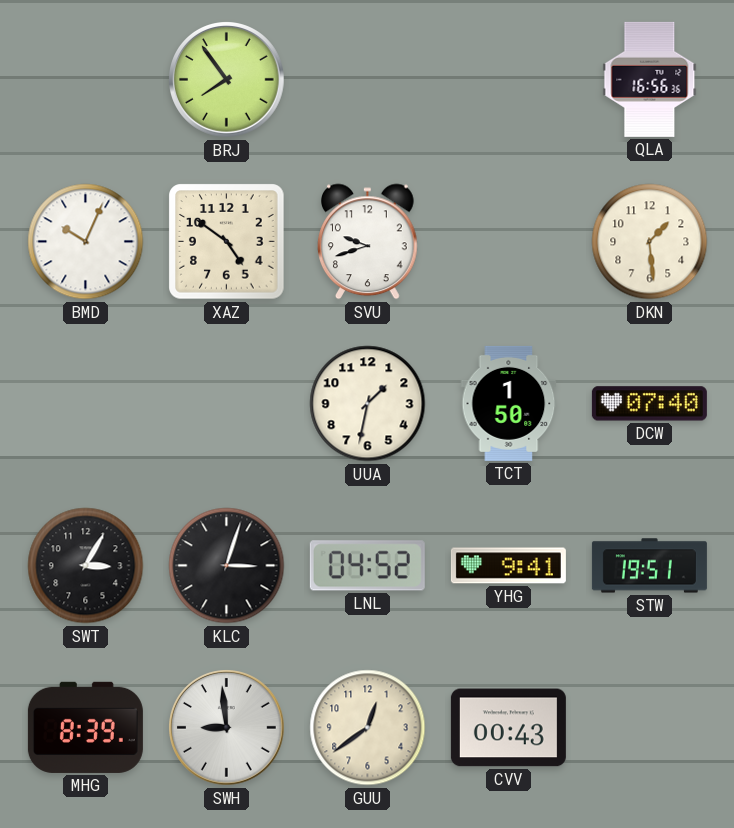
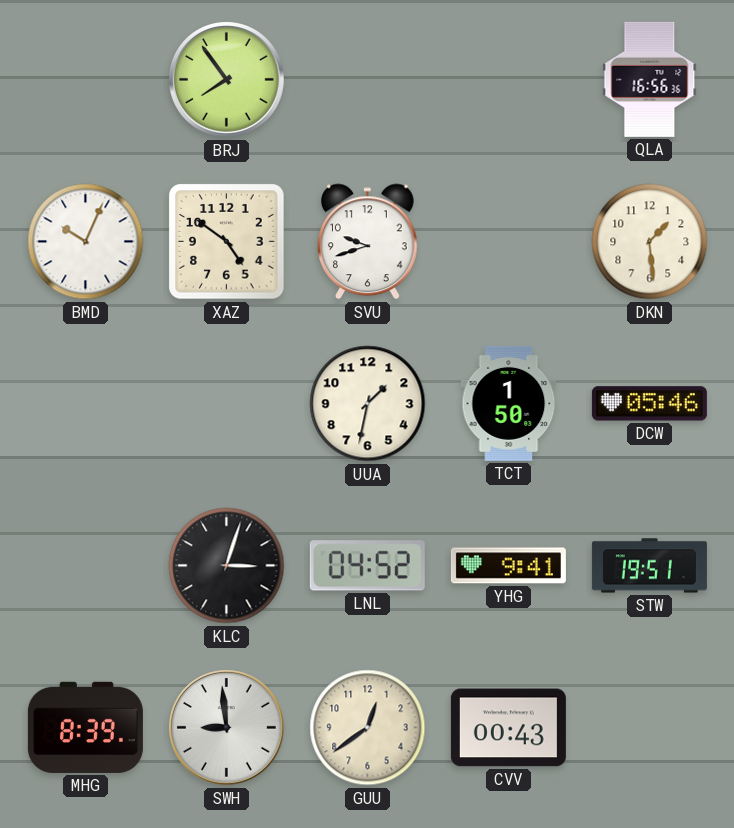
DCW: 07:40 -> 05:46
SWT: 3:05 -> none
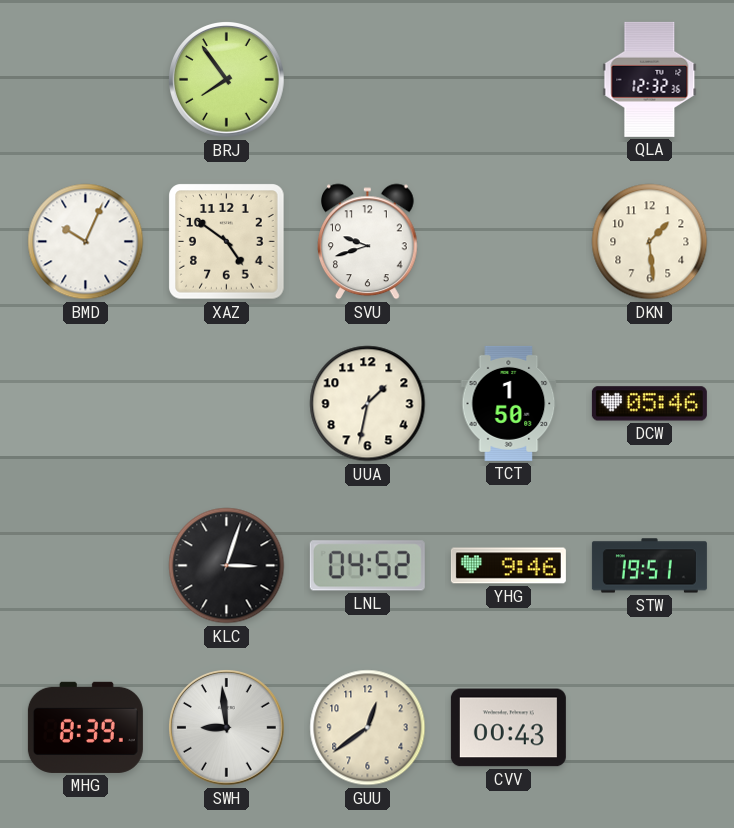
QLA: 16:56 -> 12:32
YHG: 9:41 -> 9:46
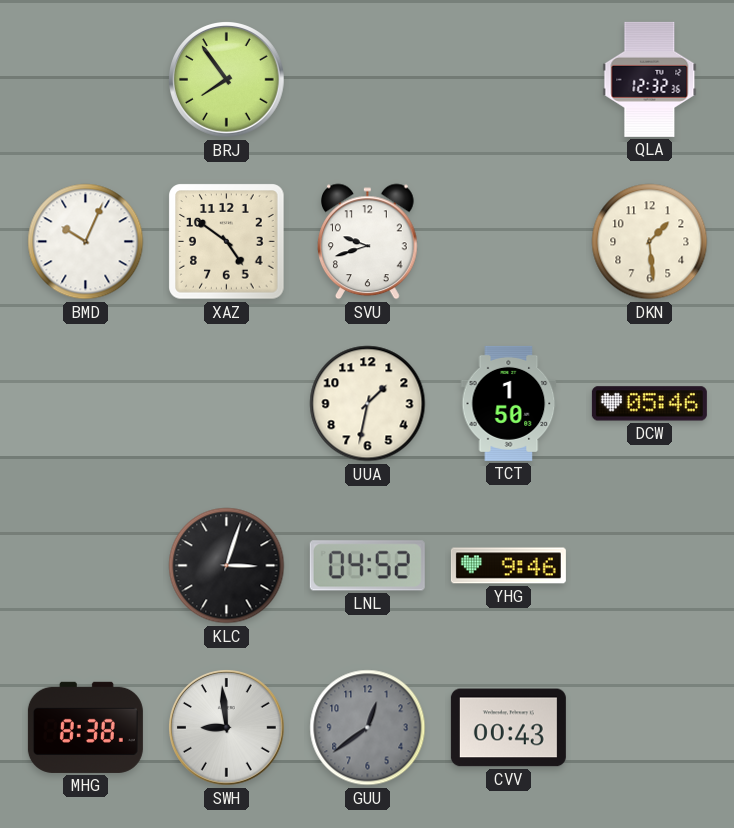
STW: 19:51 -> none
MHG: 8:39 -> 8:38
GUU dial: cream -> grey
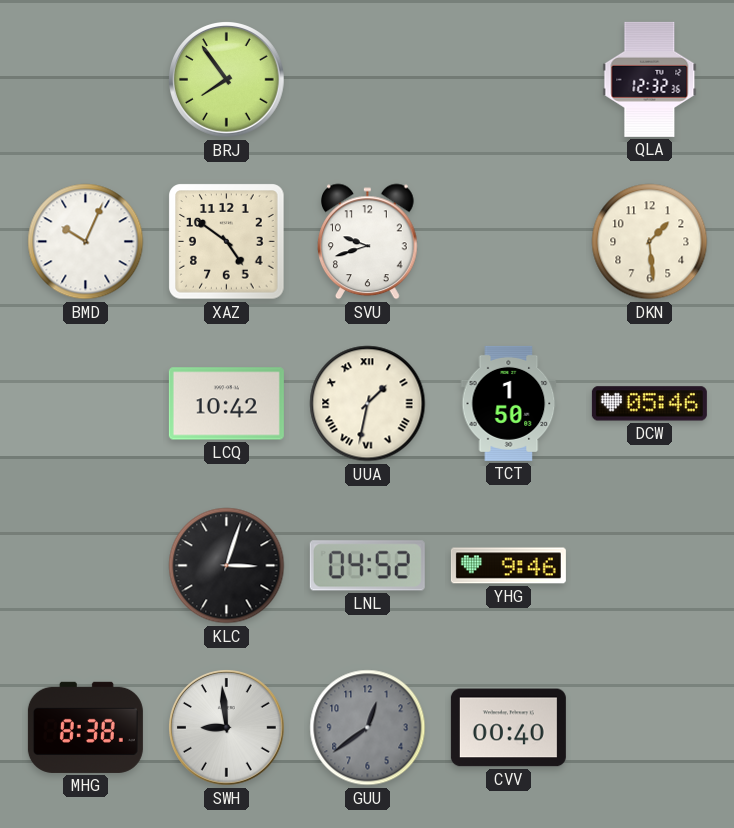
LCQ: none -> 10:42
UUA numerals: Arabic -> Roman
CVV: 00:43 -> 00:40
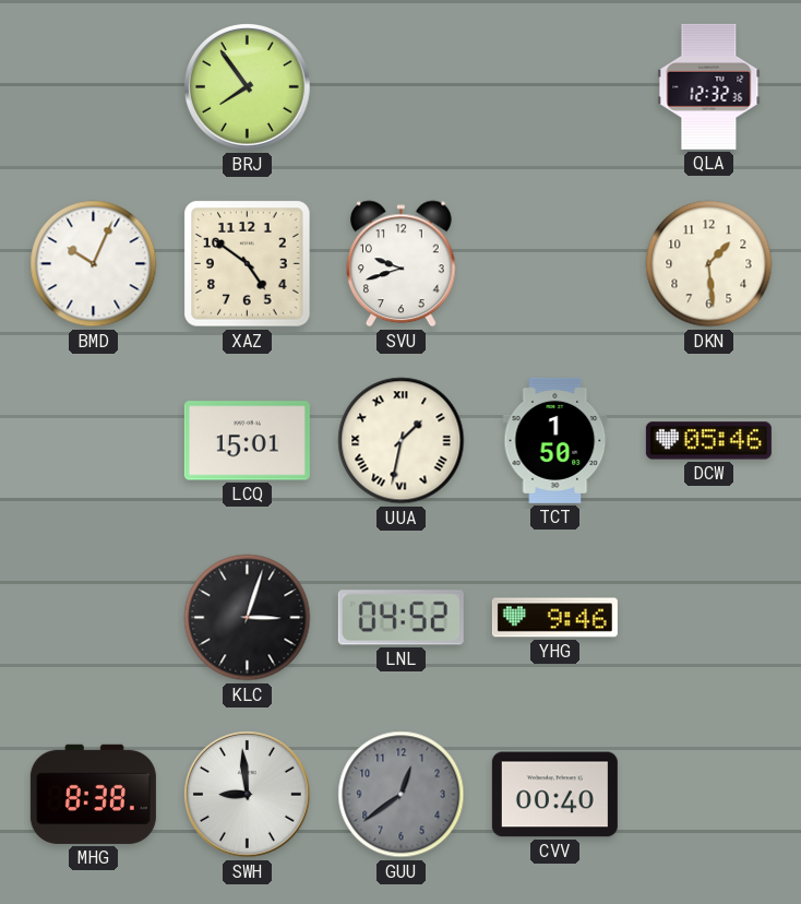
LCQ: 10:42 -> 15:01
